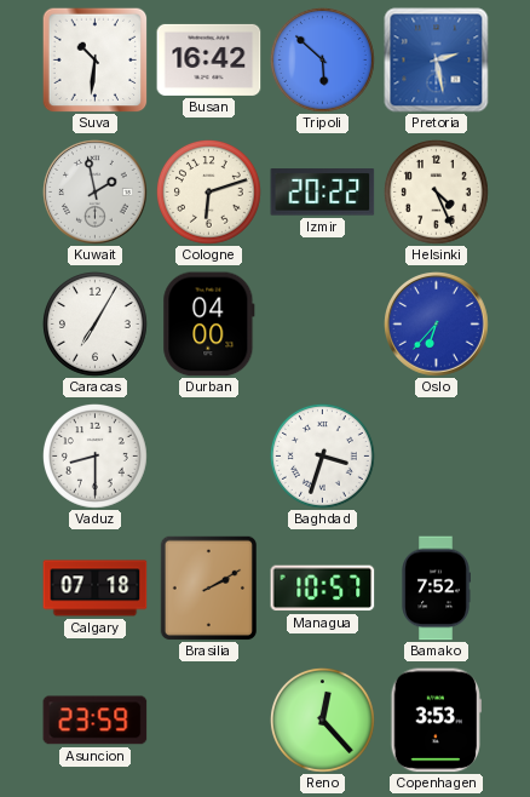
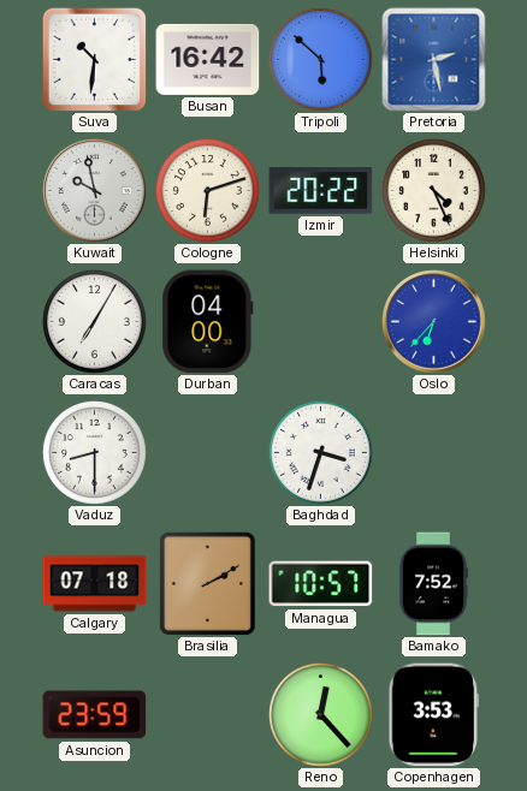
Kuwait: 1:58 -> 9:58
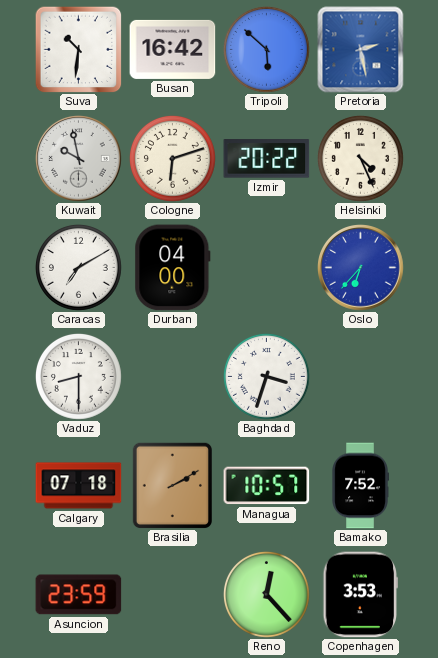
Caracas: 7:05 -> 7:10
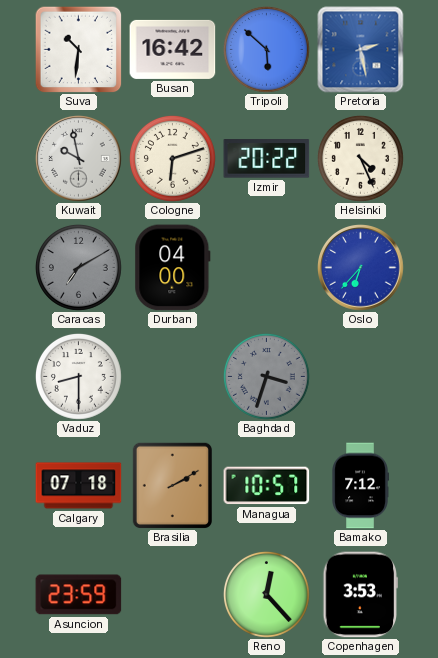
Caracas dial: white -> grey
Baghdad dial: white -> grey
Bamako: 7:52 -> 7:12
